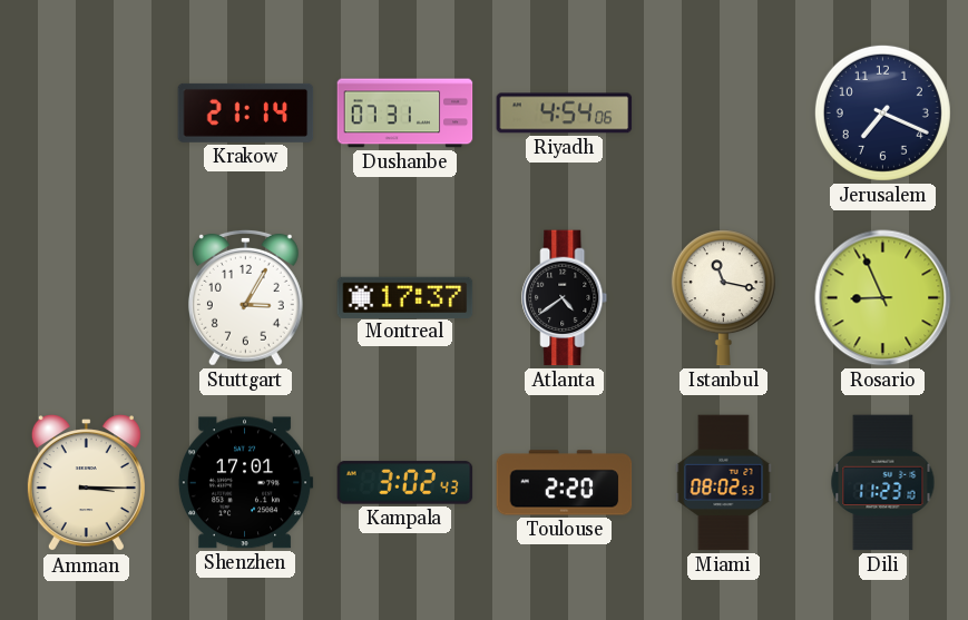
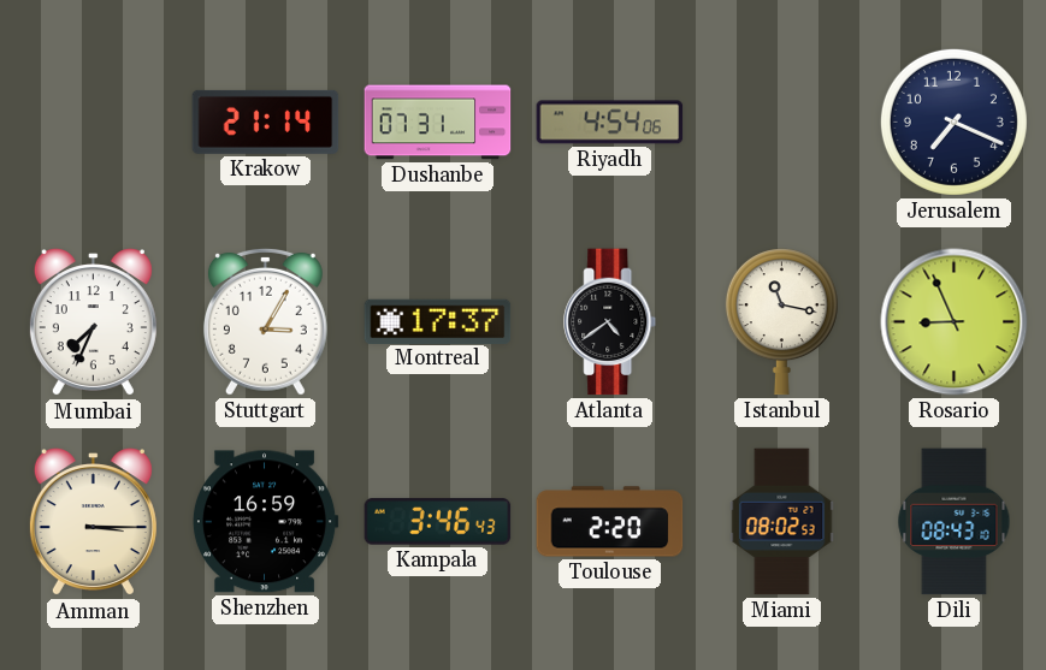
Mumbai: none -> 7:34
Shenzhen: 17:01 -> 16:59
Kampala: 3:02 -> 3:46
Dili: 11:23 -> 08:43
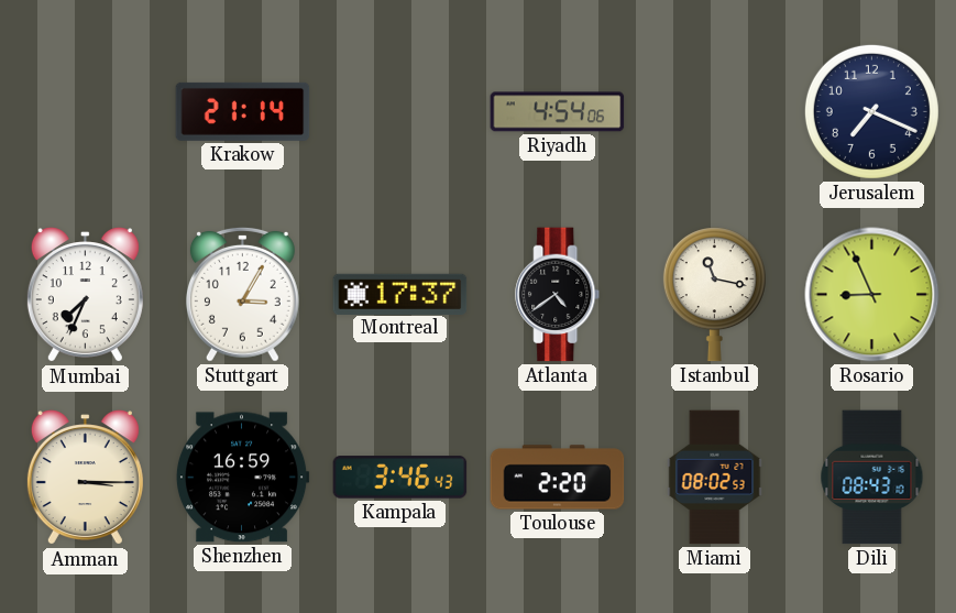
Dushanbe: 07:31 -> none
